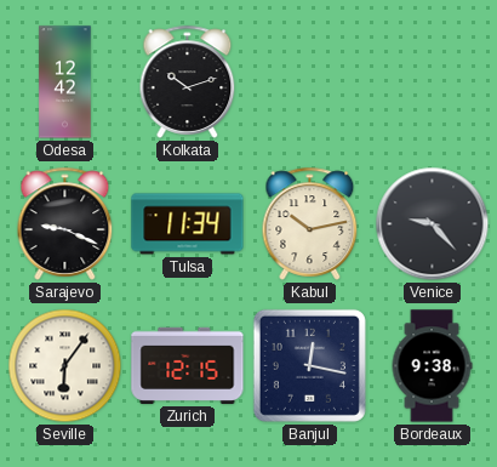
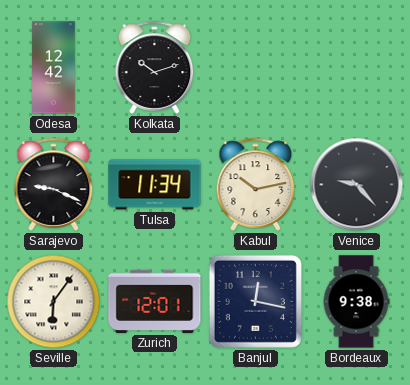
Zurich: 12:15 -> 12:01
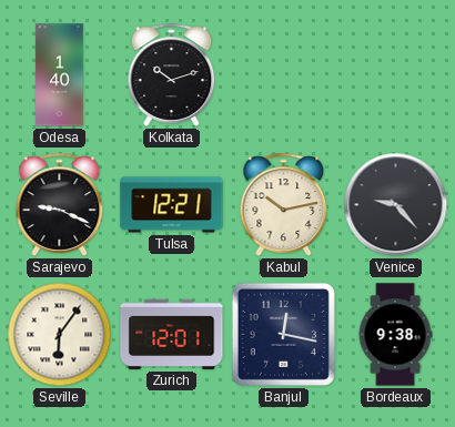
Odesa: 12:42 -> 1:40
Tulsa: 11:34 -> 12:21
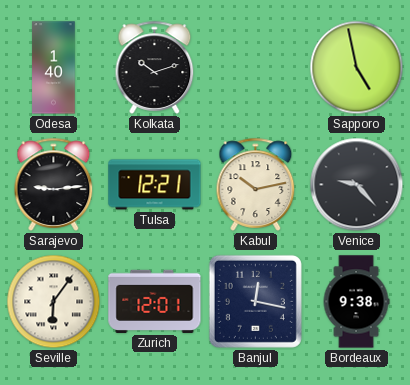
Sapporo: none -> 4:58
Sarajevo: 9:19 -> 9:14
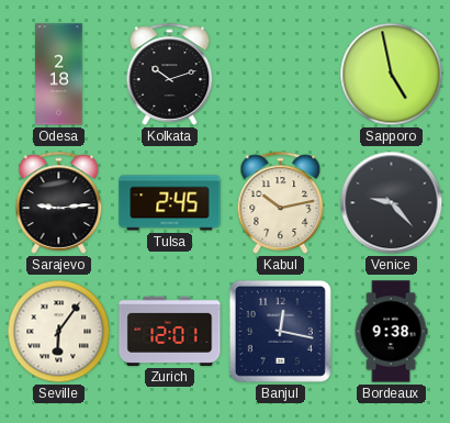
Odesa: 1:40 -> 2:18
Tulsa: 12:21 -> 2:45
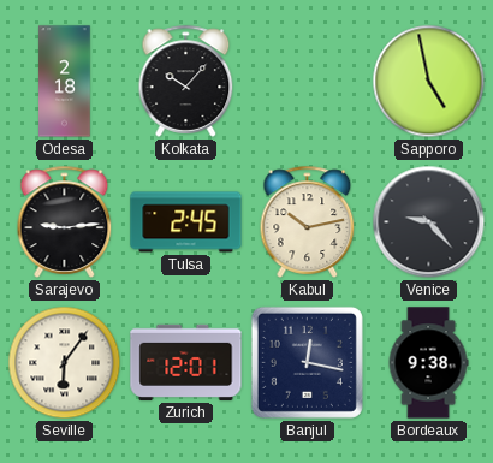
Kolkata: 10:12 -> 10:07
